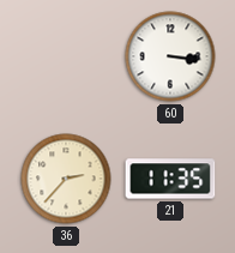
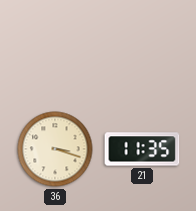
60: 3:16 -> none
36: 2:37 -> 3:18
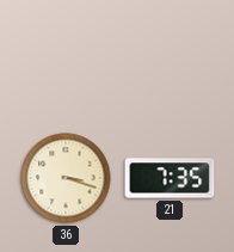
21: 11:35 -> 7:35
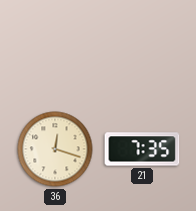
36: 3:18 -> 12:18
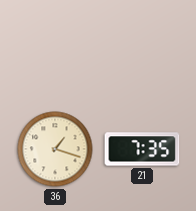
36: 12:18 -> 1:18
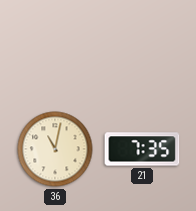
36: 1:18 -> 11:02
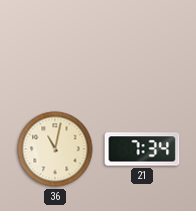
21: 7:35 -> 7:34
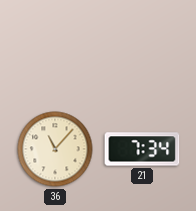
36: 11:02 -> 11:07
